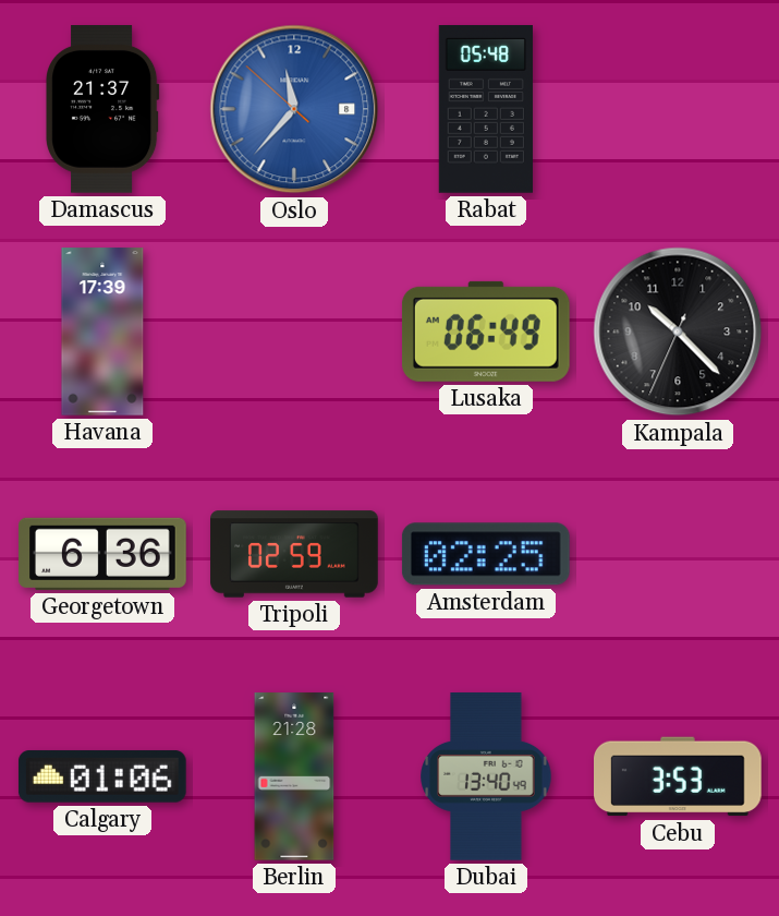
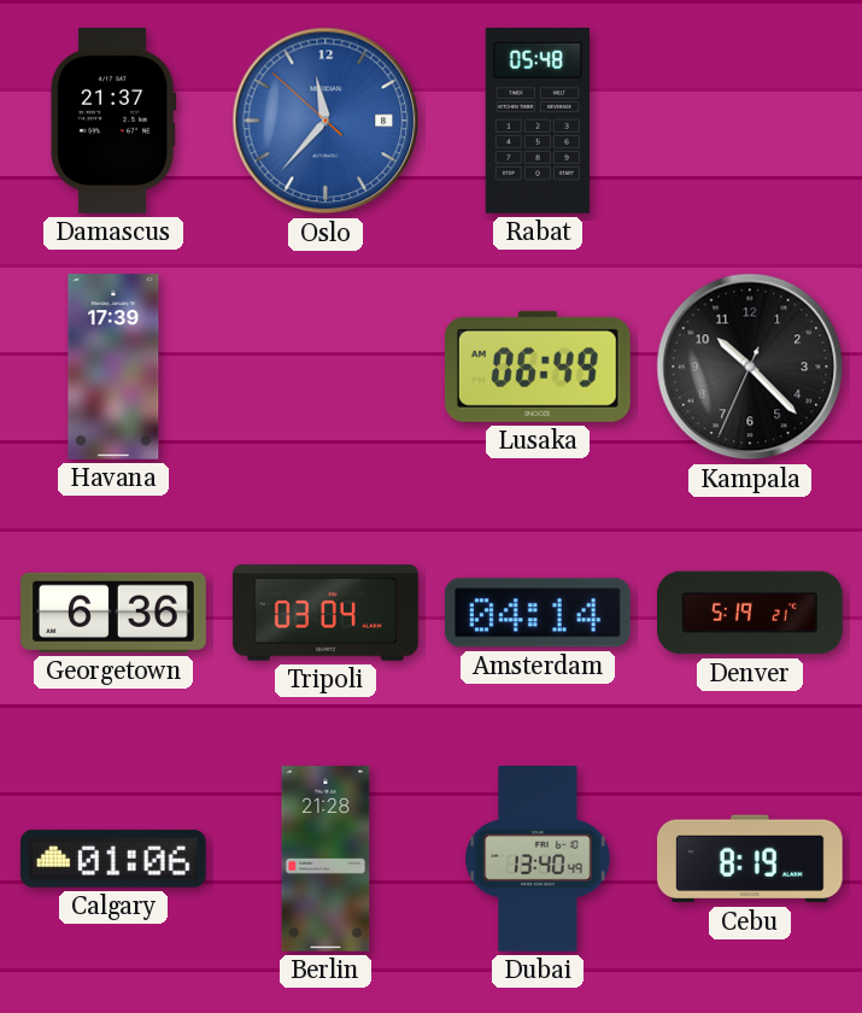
Tripoli: 02:59 -> 03:04
Amsterdam: 02:25 -> 04:14
Denver: none -> 5:19
Cebu: 3:53 -> 8:19
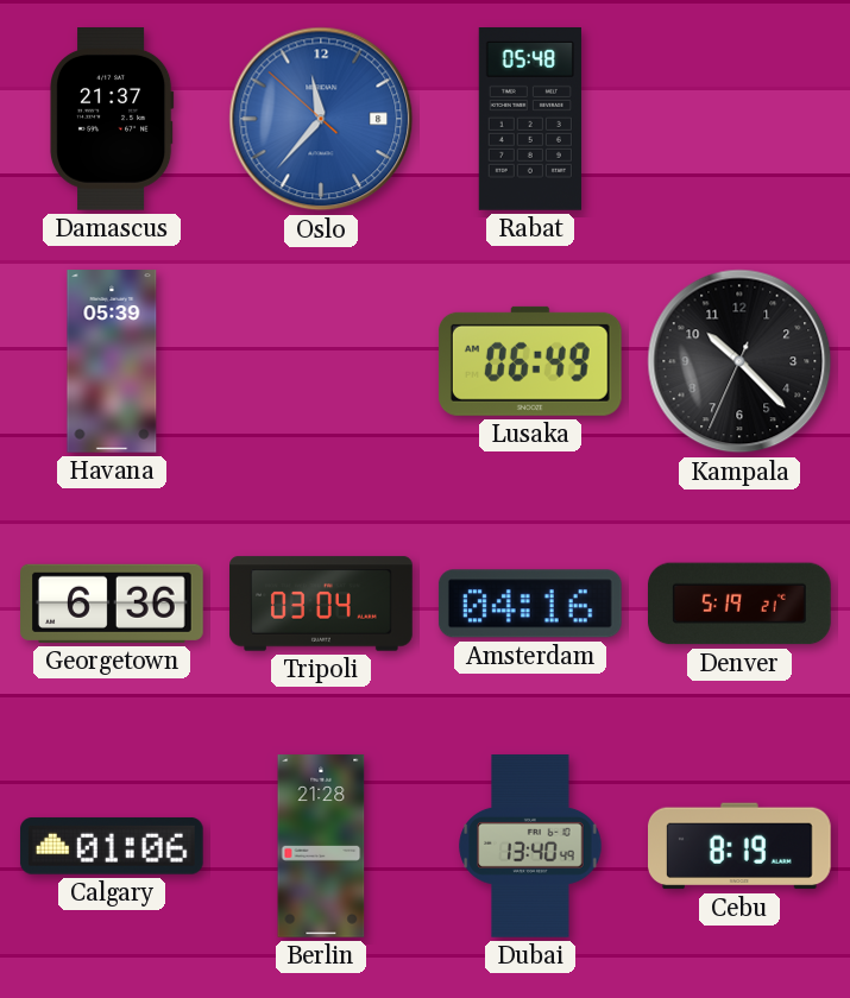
Havana: 17:39 -> 05:39
Amsterdam: 04:14 -> 04:16
